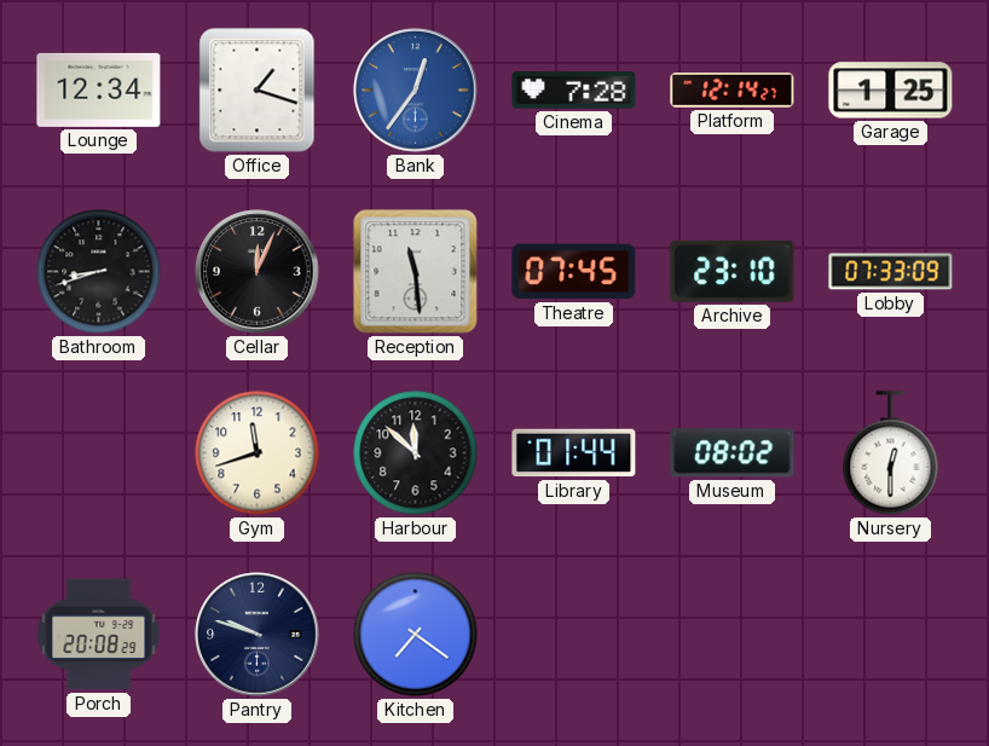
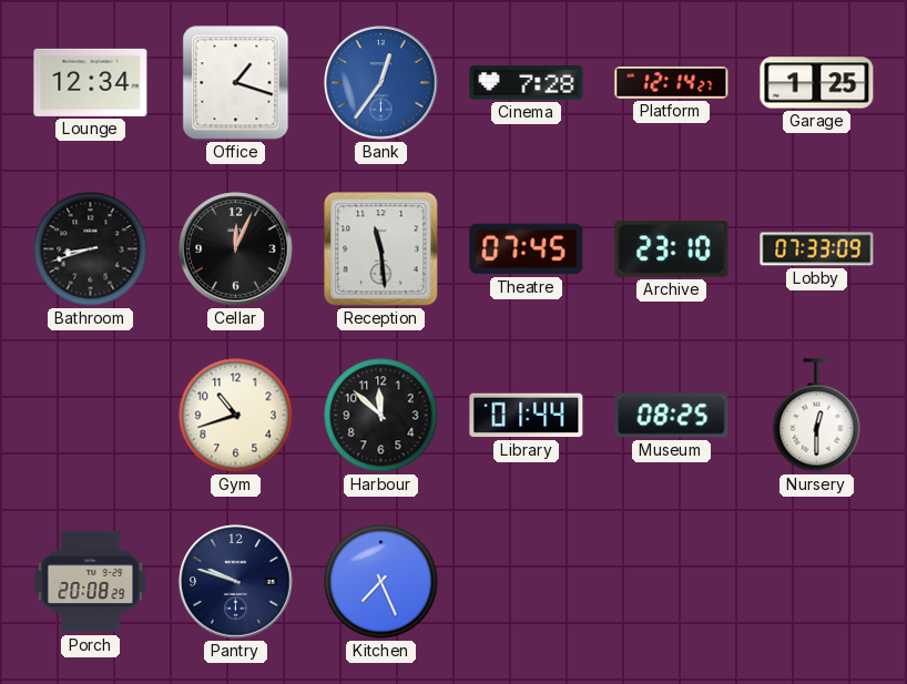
Gym: 11:42 -> 10:42
Museum: 08:02 -> 08:25
Kitchen: 7:21 -> 7:26
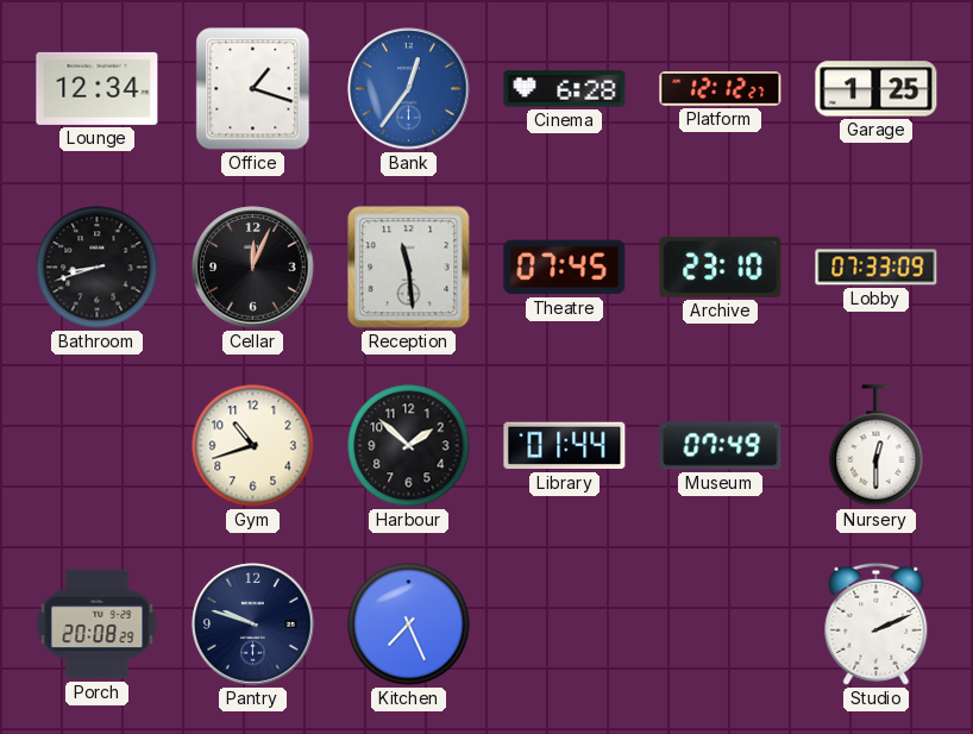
Cinema: 7:28 -> 6:28
Platform: 12:14 -> 12:12
Harbour: 11:52 -> 1:52
Museum: 08:25 -> 07:49
Studio: none -> 2:11
